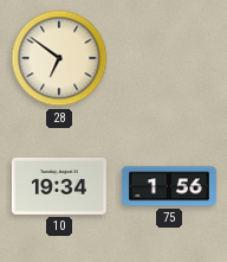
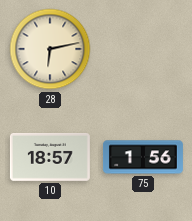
28: 6:51 -> 6:13
10: 19:34 -> 18:57
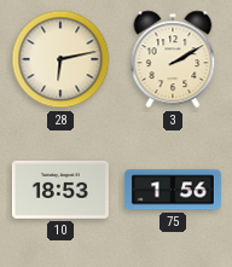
3: none -> 2:10
10: 18:57 -> 18:53
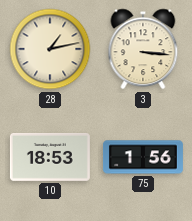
28: 6:13 -> 1:13
3: 2:10 -> 3:16
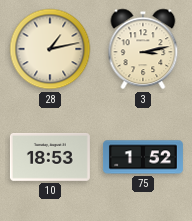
3: 3:16 -> 3:13
75: 1:56 -> 1:52
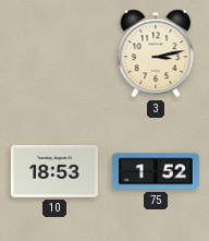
28: 1:13 -> none
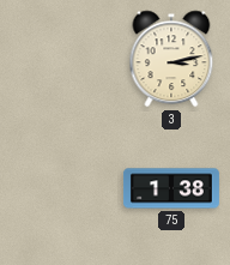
10: 18:53 -> none
75: 1:52 -> 1:38
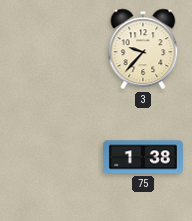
3: 3:13 -> 9:37
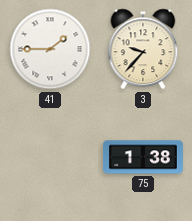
41: none -> 1:45
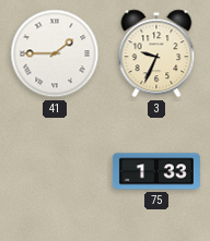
3: 9:37 -> 9:34
75: 1:38 -> 1:33
